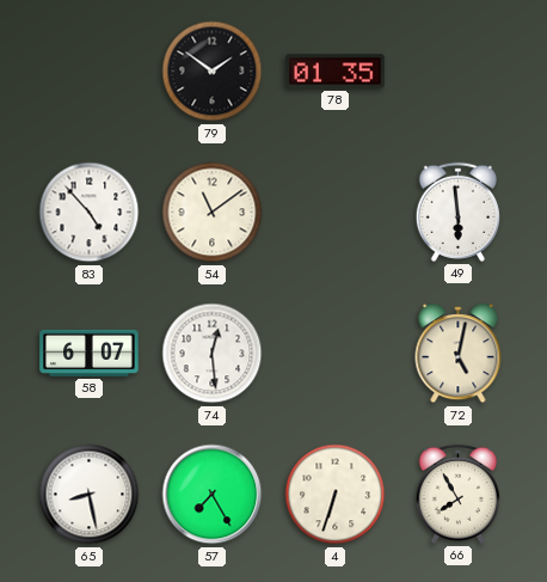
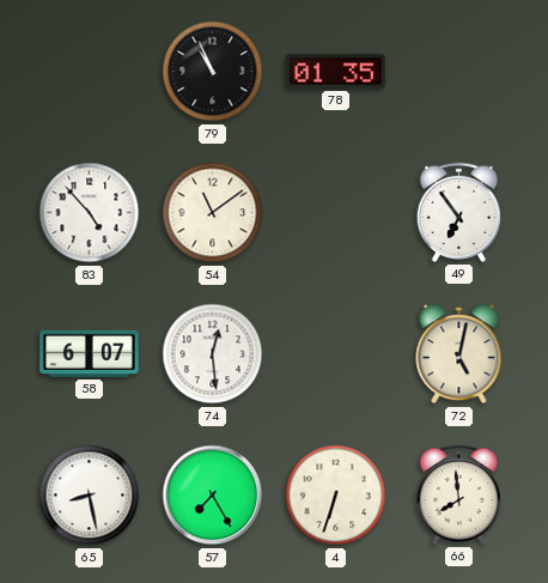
79: 1:51 -> 10:56
49: 5:59 -> 6:54
66: 7:55 -> 7:59
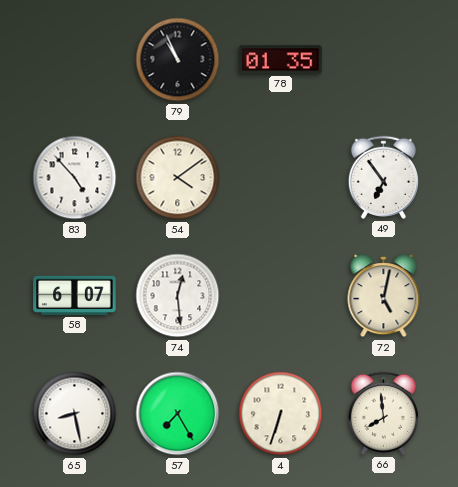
54: 11:09 -> 4:09
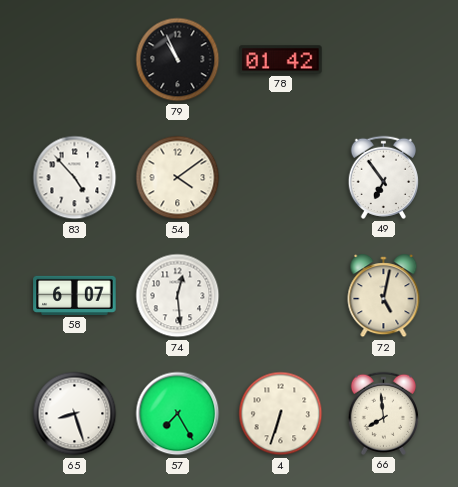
78: 01:35 -> 01:42
65: 8:28 -> 8:27
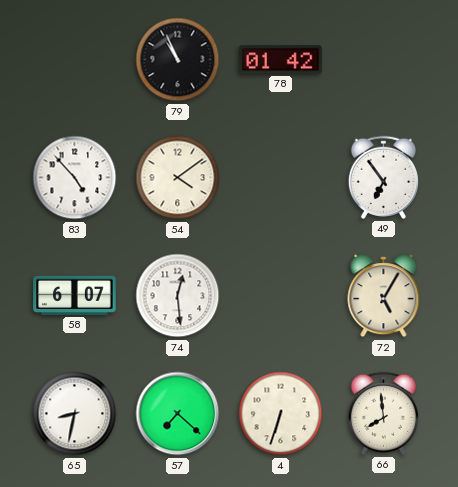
72: 5:02 -> 5:05
65: 8:27 -> 8:32
57: 7:25 -> 7:22
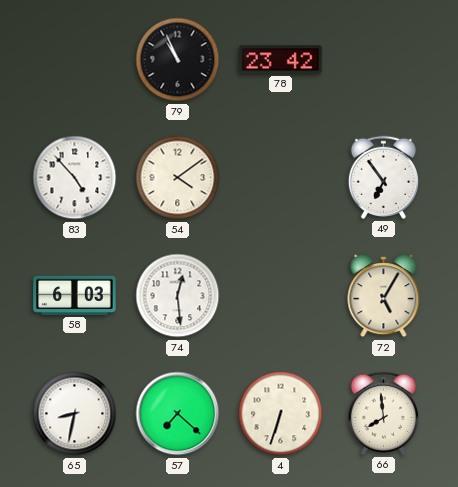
78: 01:42 -> 23:42
58: 6:07 -> 6:03
